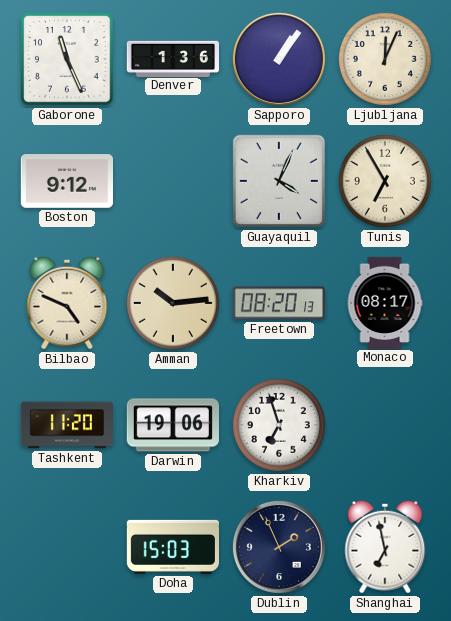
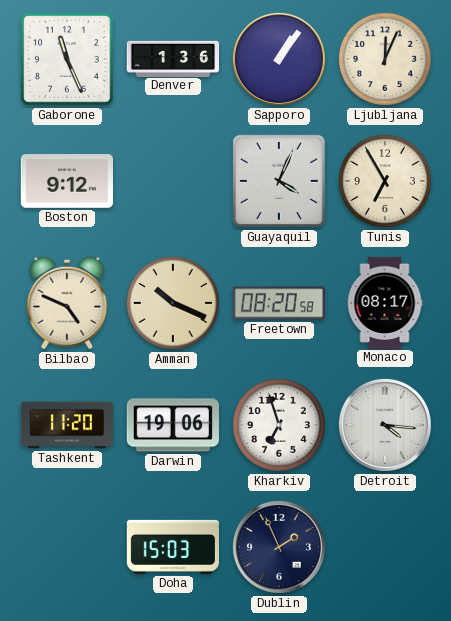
Amman: 10:14 -> 10:19
Freetown: 08:20:13 -> 08:20:58
Detroit: none -> 4:16
Shanghai: 6:58 -> none
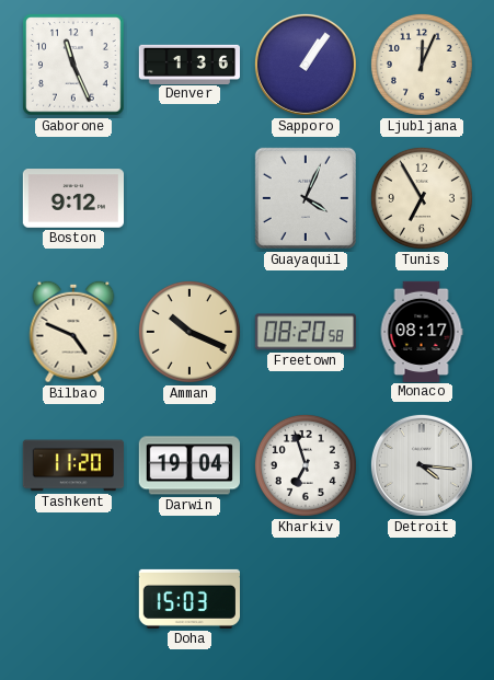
Darwin: 19:06 -> 19:04
Dublin: 1:56 -> none
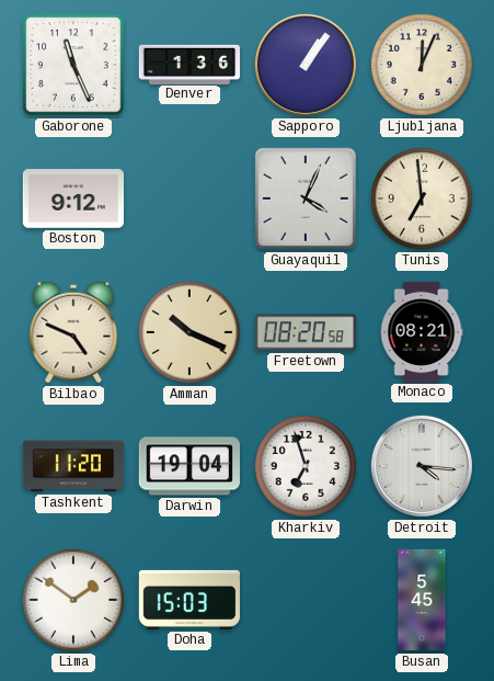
Tunis: 6:55 -> 6:59
Monaco: 08:17 -> 08:21
Lima: none -> 1:51
Busan: none -> 5:45
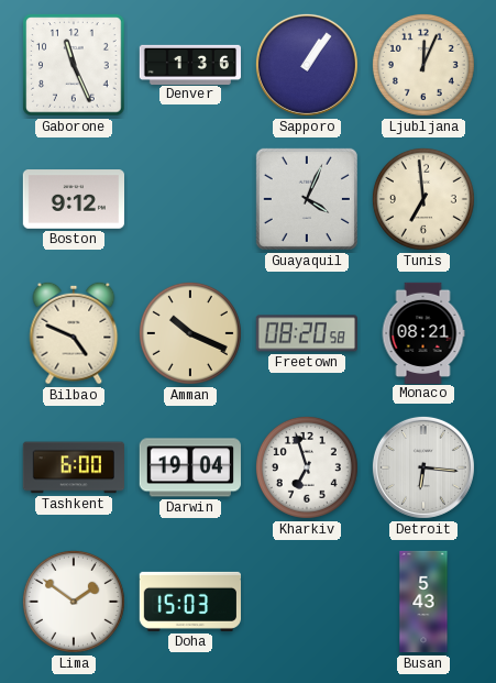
Tashkent: 11:20 -> 6:00
Detroit: 4:16 -> 6:16
Busan: 5:45 -> 5:43
